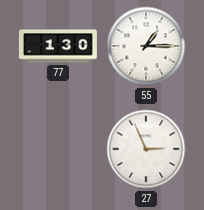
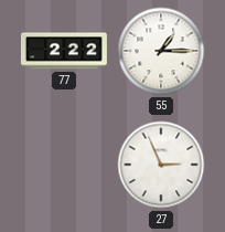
77: 1:30 -> 2:22
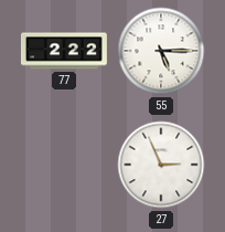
55: 1:15 -> 5:15
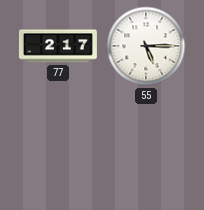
77: 2:22 -> 2:17
27: 2:56 -> none
